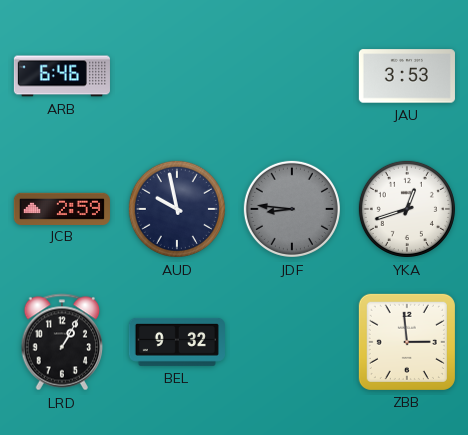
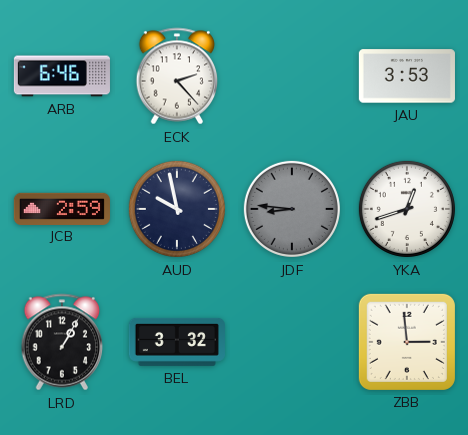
ECK: none -> 2:23
BEL: 9:32 -> 3:32
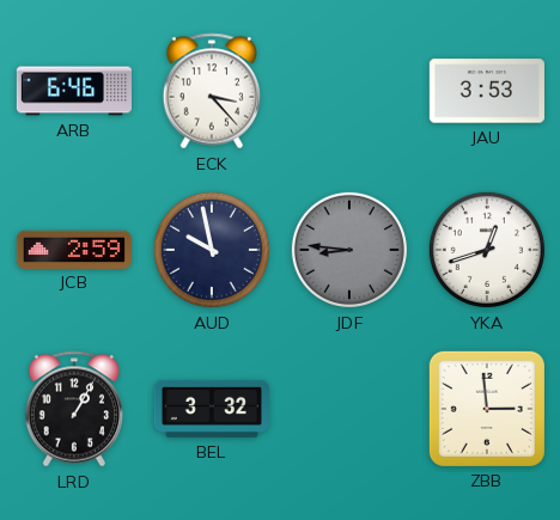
ECK: 2:23 -> 3:23
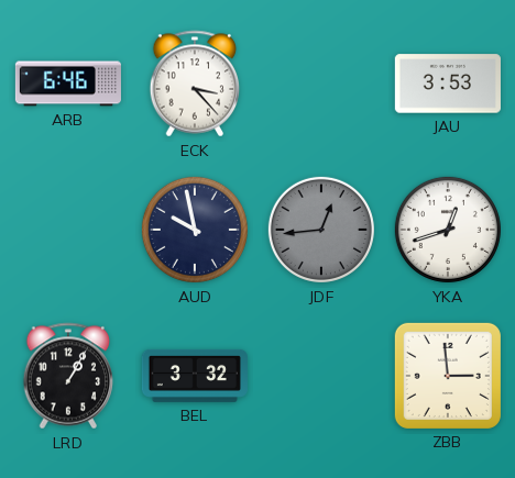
JCB: 2:59 -> none
JDF: 8:46 -> 12:44
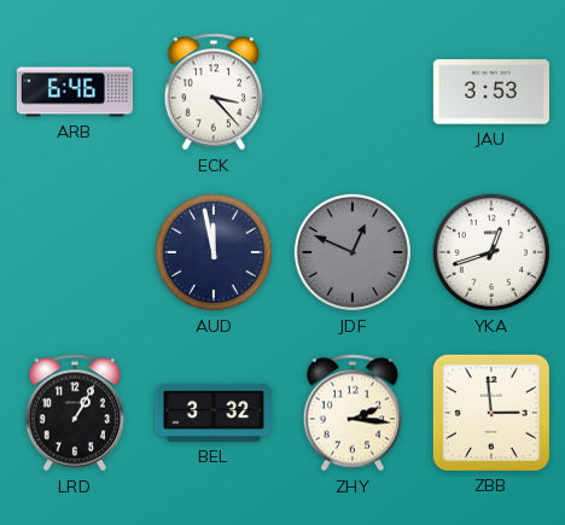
AUD: 9:58 -> 11:58
JDF: 12:44 -> 12:49
ZHY: none -> 2:16
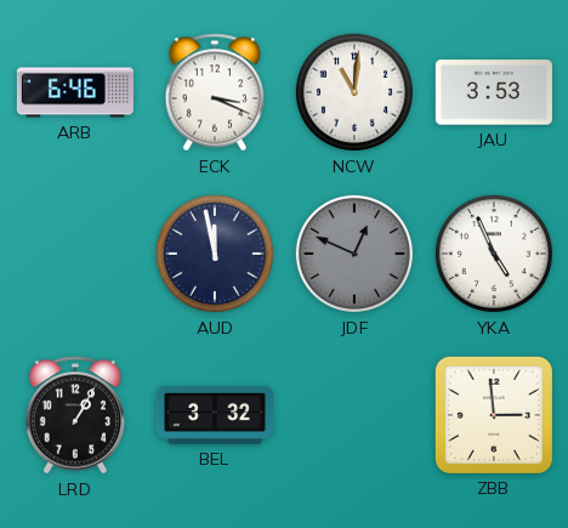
ECK: 3:23 -> 3:19
NCW: none -> 11:01
YKA: 12:42 -> 4:56
ZHY: 2:16 -> none
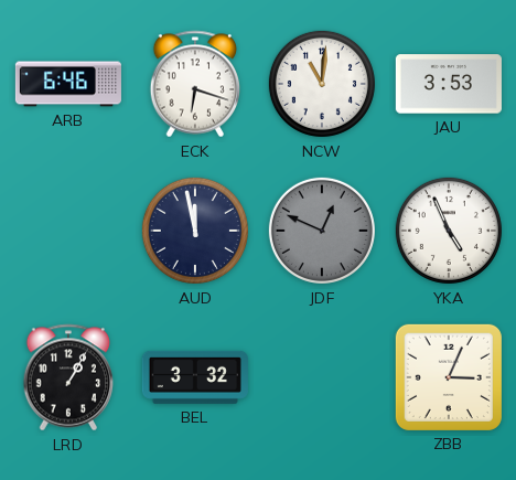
ECK: 3:19 -> 6:18
ZBB: 2:59 -> 3:04
